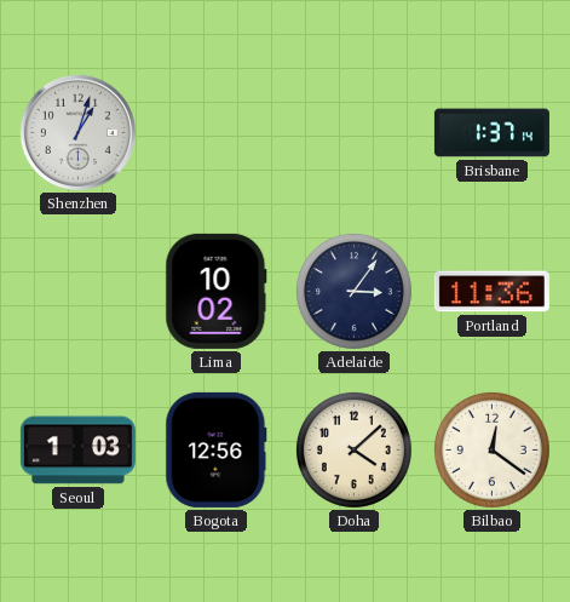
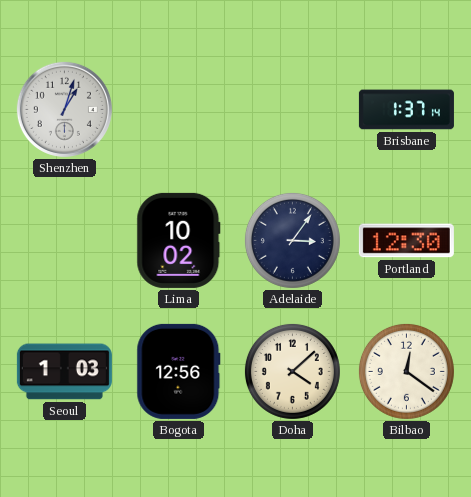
Portland: 11:36 -> 12:30
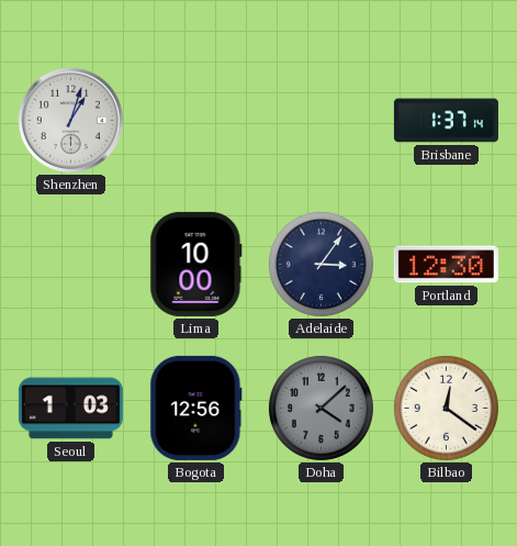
Lima: 10:02 -> 10:00
Doha dial: cream -> grey
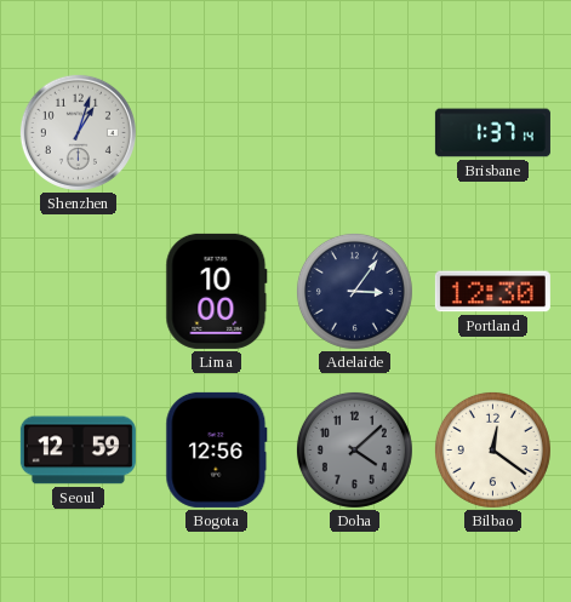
Seoul: 1:03 -> 12:59
